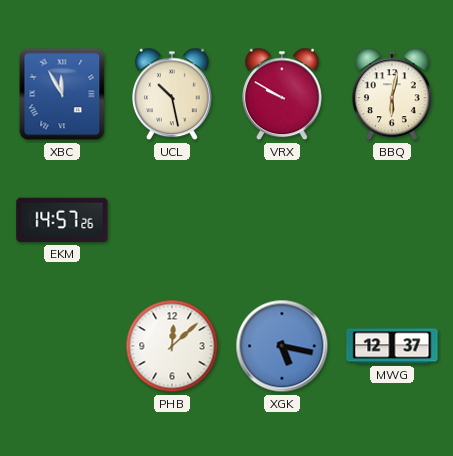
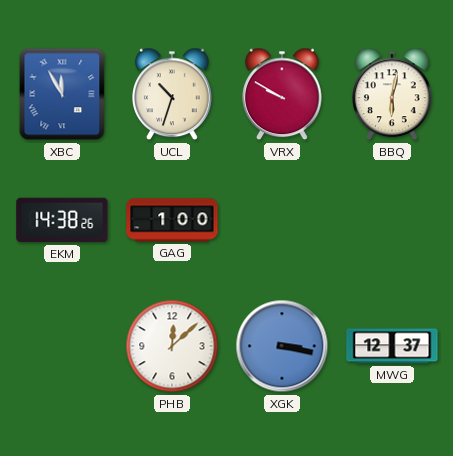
UCL: 10:28 -> 10:33
EKM: 14:57 -> 14:38
GAG: none -> 1:00
XGK: 5:17 -> 3:17
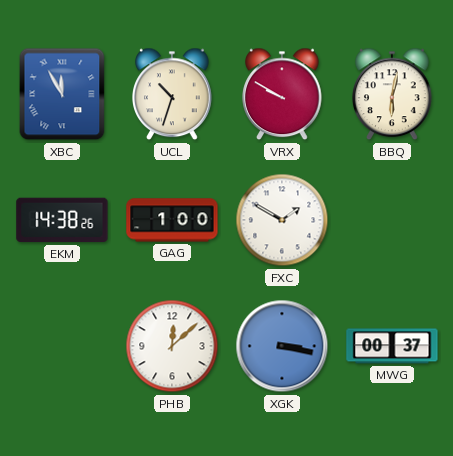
FXC: none -> 1:50
MWG: 12:37 -> 00:37
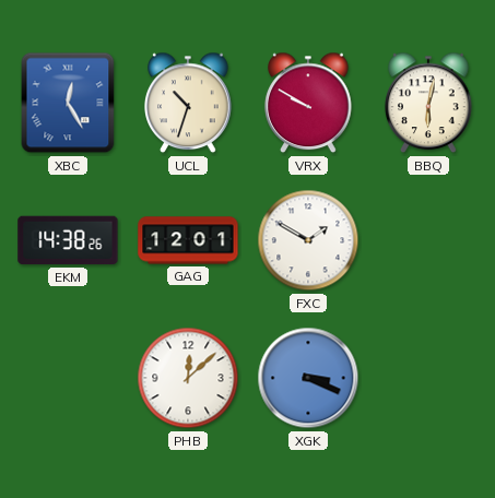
XBC: 11:55 -> 12:25
GAG: 1:00 -> 12:01
XGK: 3:17 -> 3:19
MWG: 00:37 -> none
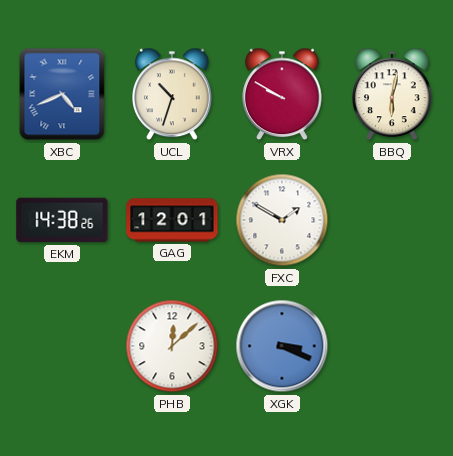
XBC: 12:25 -> 4:41
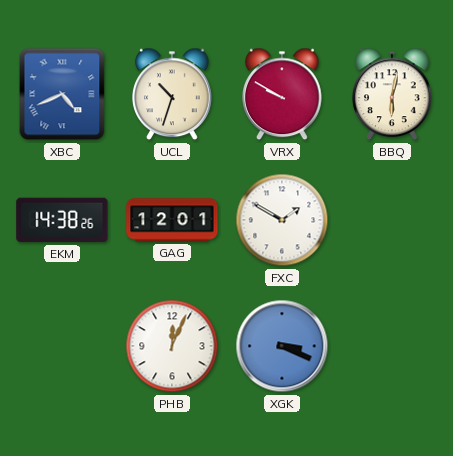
PHB: 12:08 -> 12:04
